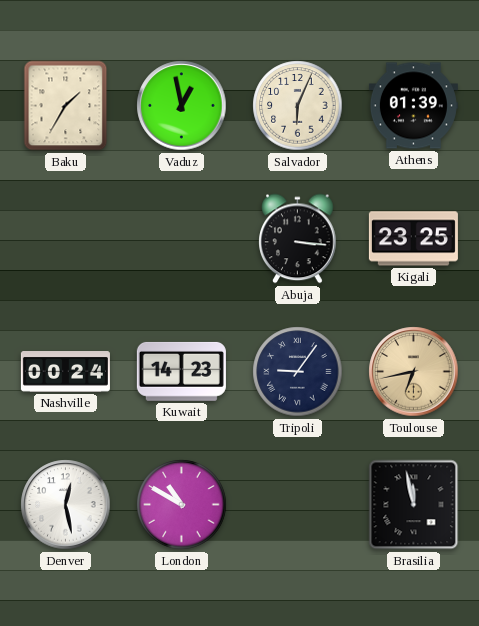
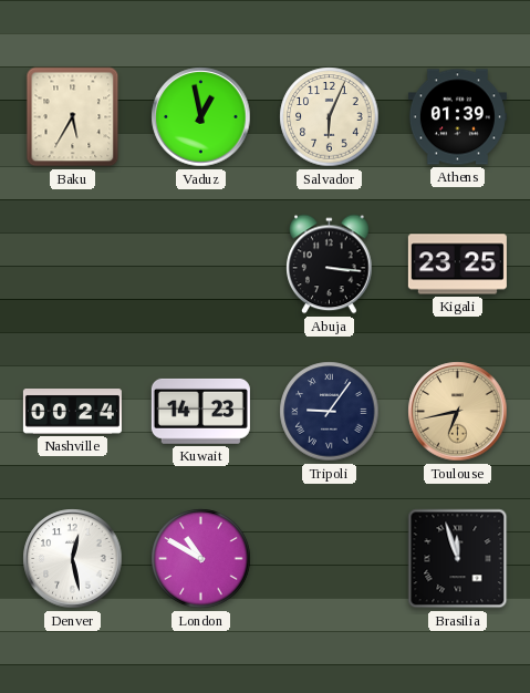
Baku: 1:35 -> 5:35
Brasilia: 11:58 -> 11:57
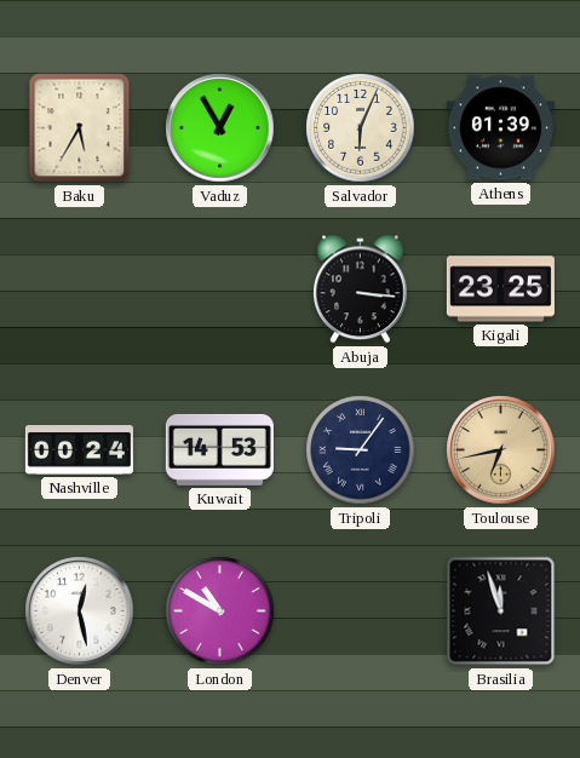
Vaduz: 12:58 -> 12:55
Kuwait: 14:23 -> 14:53
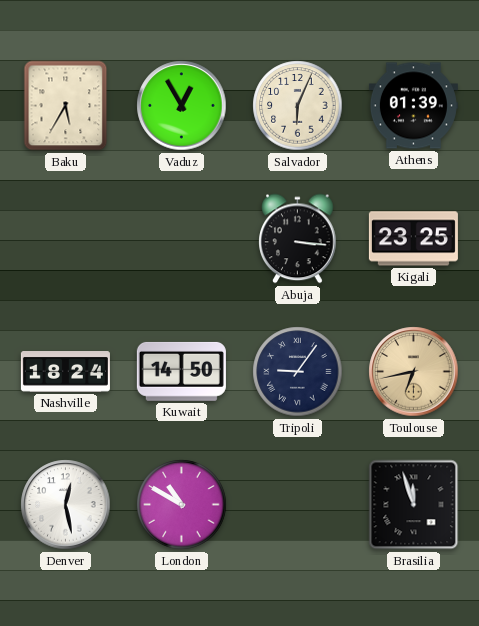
Nashville: 00:24 -> 18:24
Kuwait: 14:53 -> 14:50
